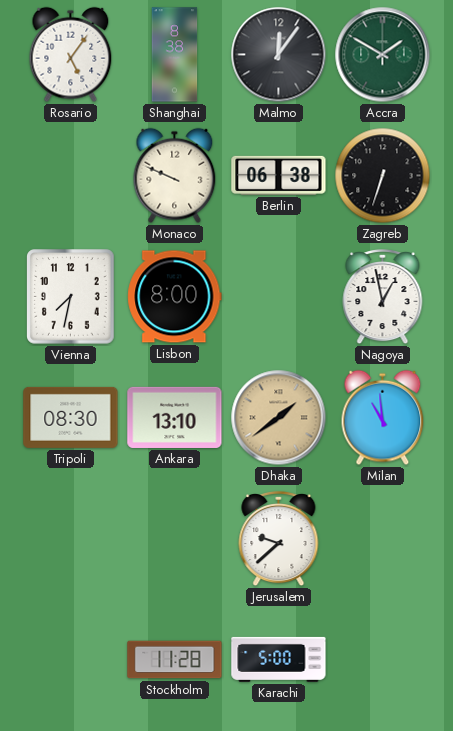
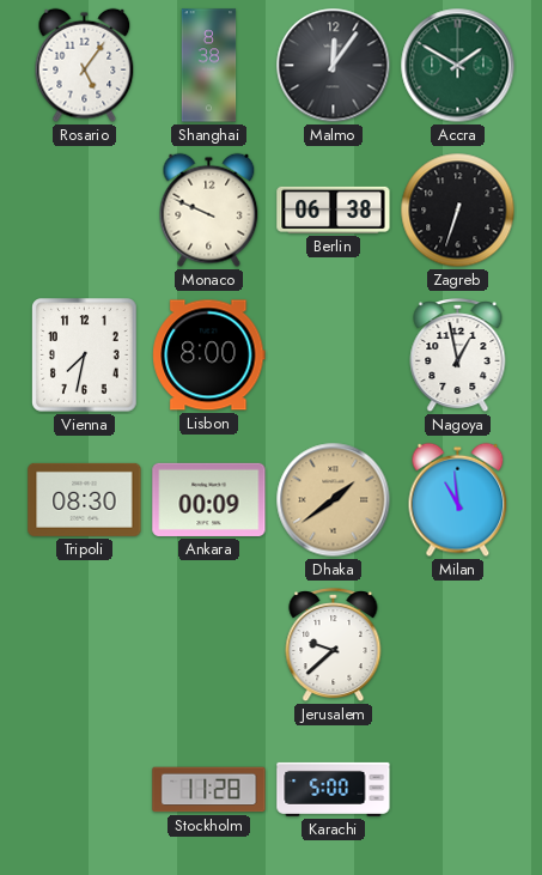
Ankara: 13:10 -> 00:09
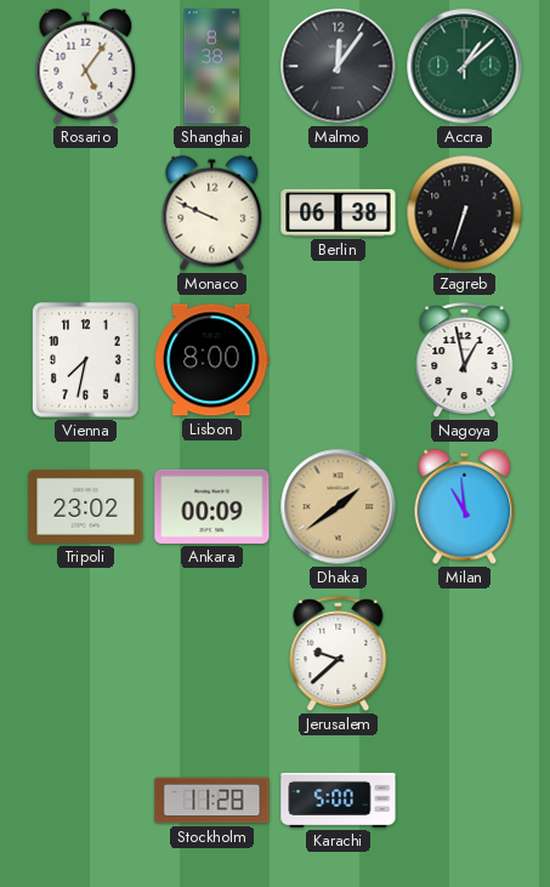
Accra: 1:50 -> 1:08
Tripoli: 08:30 -> 23:02
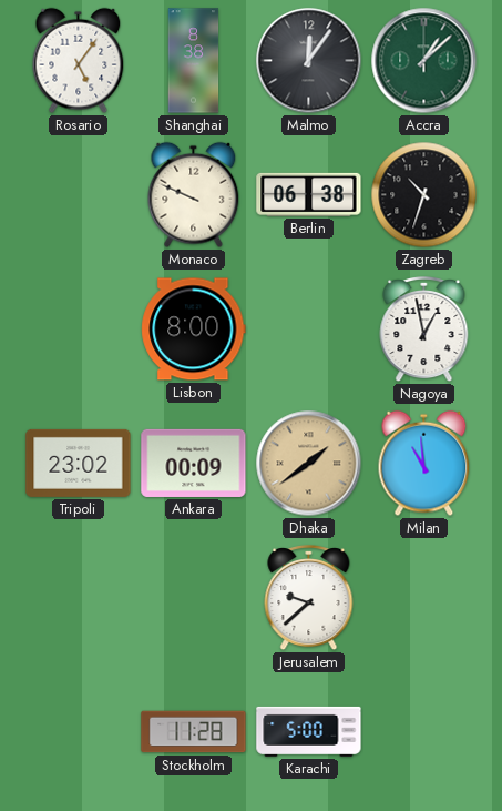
Zagreb: 6:33 -> 10:33
Vienna: 7:32 -> none
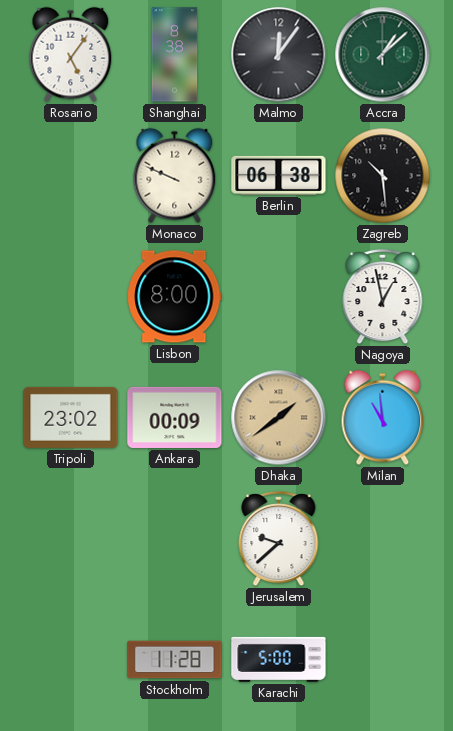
Zagreb: 10:33 -> 10:29
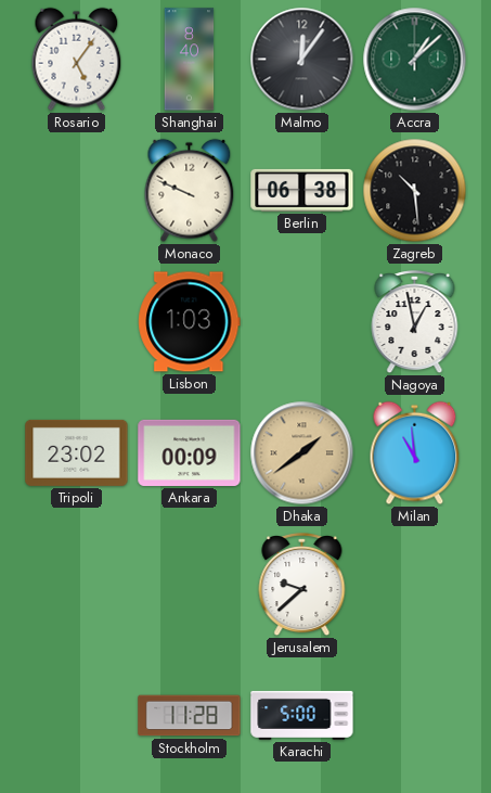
Shanghai: 8:38 -> 8:40
Lisbon: 8:00 -> 1:03
